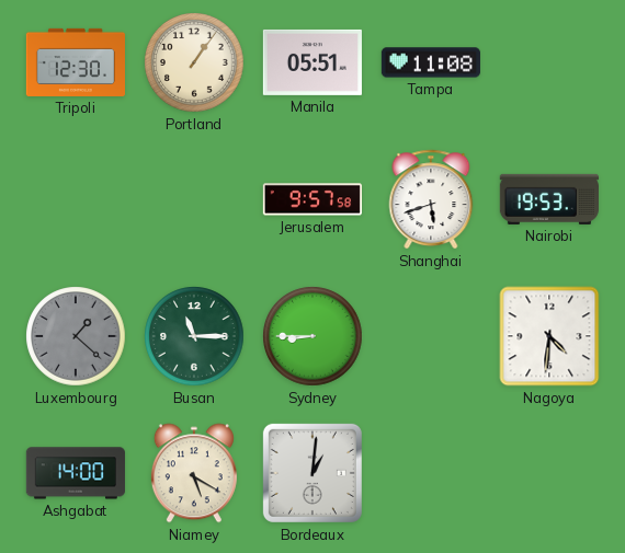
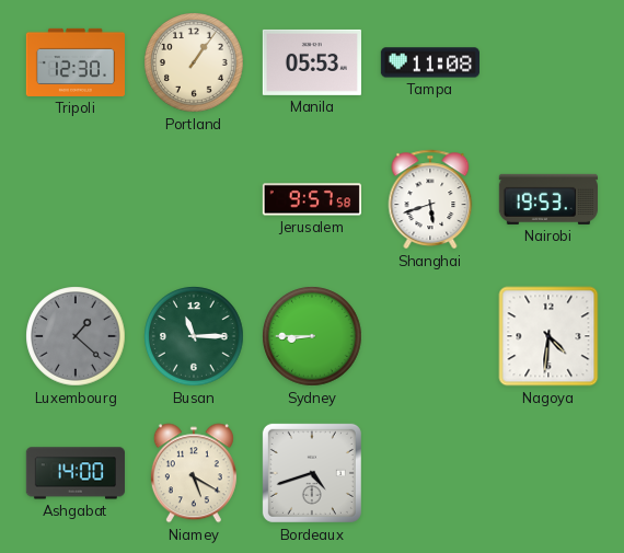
Manila: 05:51 -> 05:53
Bordeaux: 1:01 -> 4:42
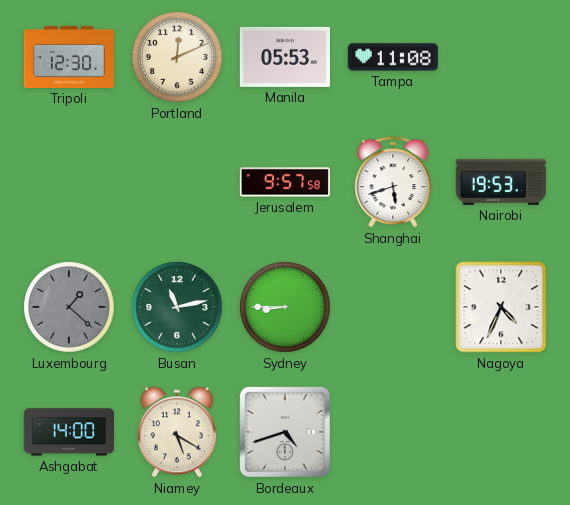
Portland: 1:06 -> 12:11
Busan: 11:15 -> 11:13
Nagoya: 4:31 -> 4:34
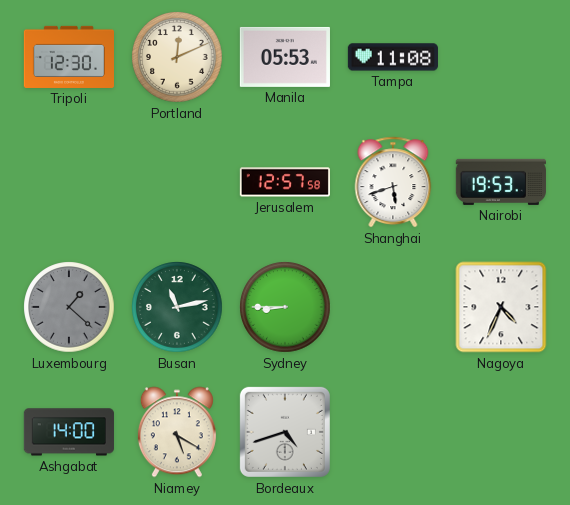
Jerusalem: 9:57 -> 12:57
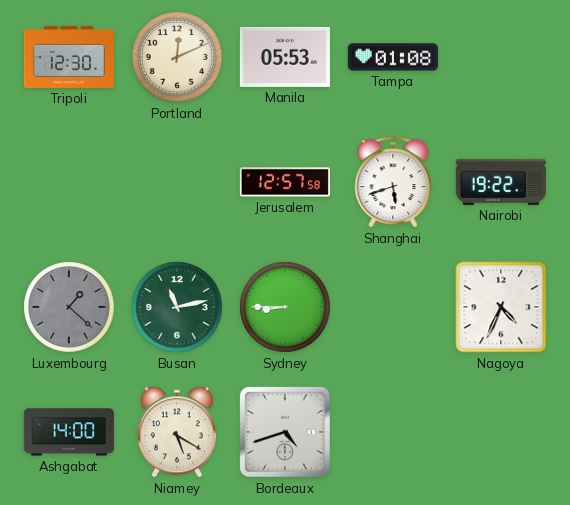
Tampa: 11:08 -> 01:08
Nairobi: 19:53 -> 19:22
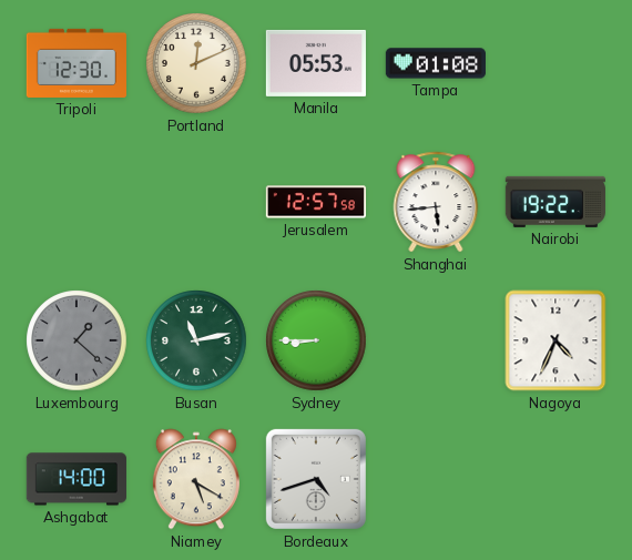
Shanghai: 5:42 -> 5:44
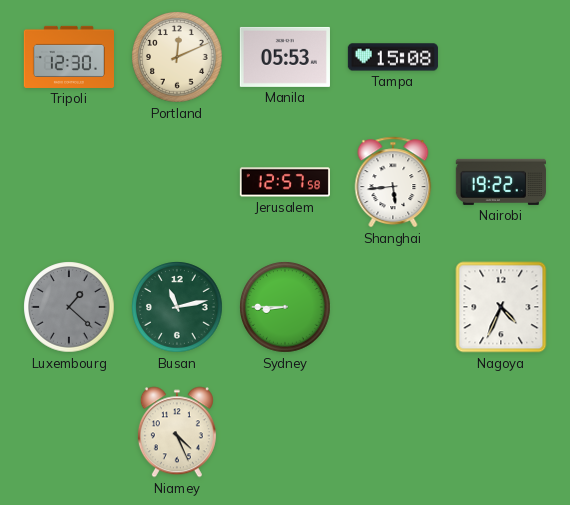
Tampa: 01:08 -> 15:08
Ashgabat: 14:00 -> none
Niamey: 5:20 -> 4:26
Bordeaux: 4:42 -> none
